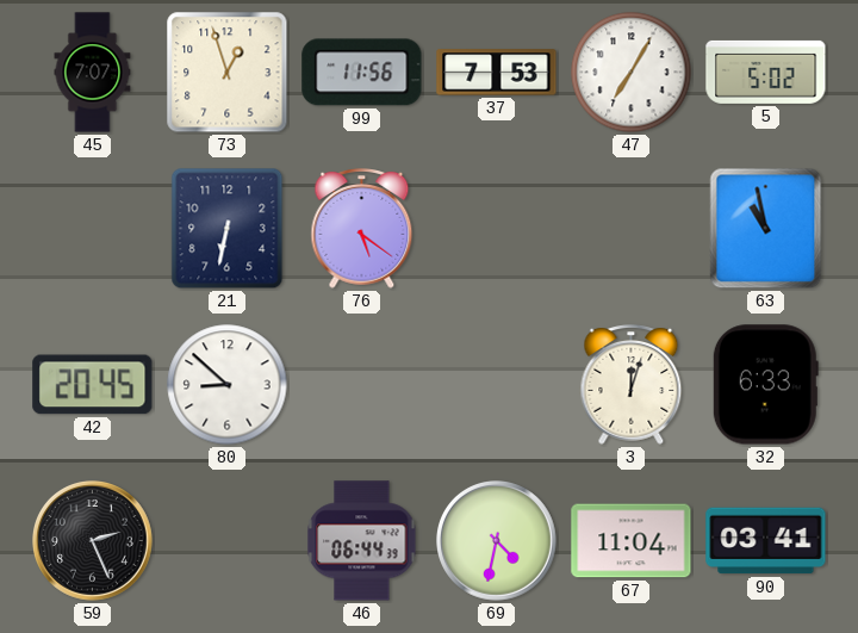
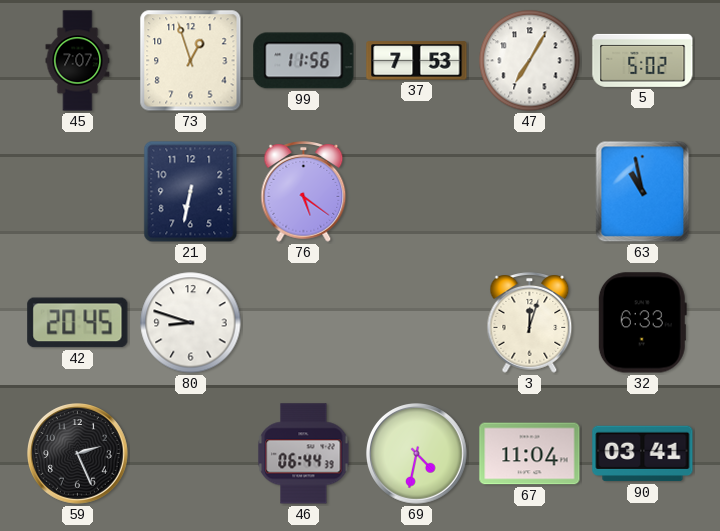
80: 8:52 -> 8:48
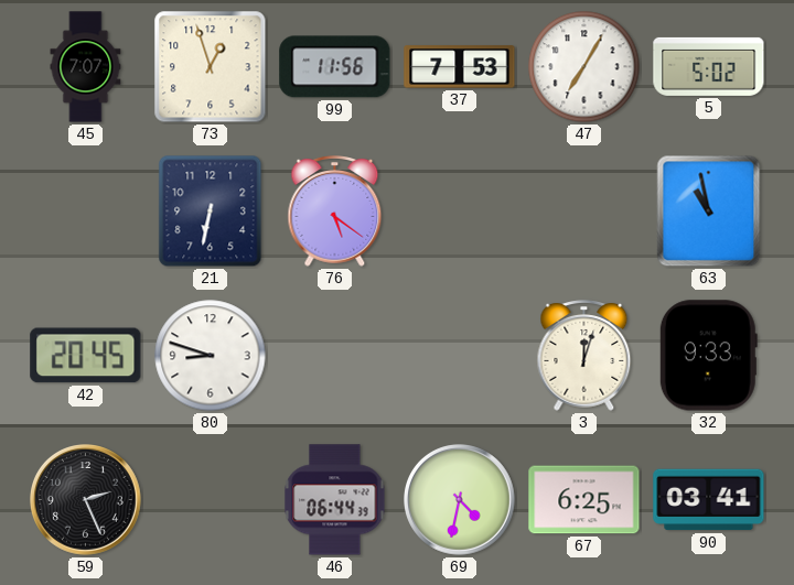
32: 6:33 -> 9:33
67: 11:04 -> 6:25
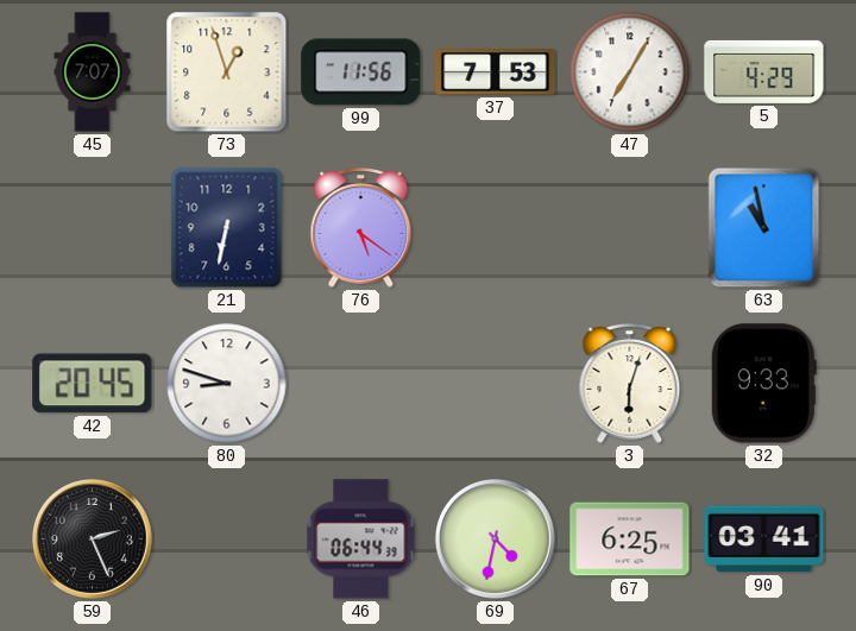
5: 5:02 -> 4:29
3: 12:03 -> 6:03
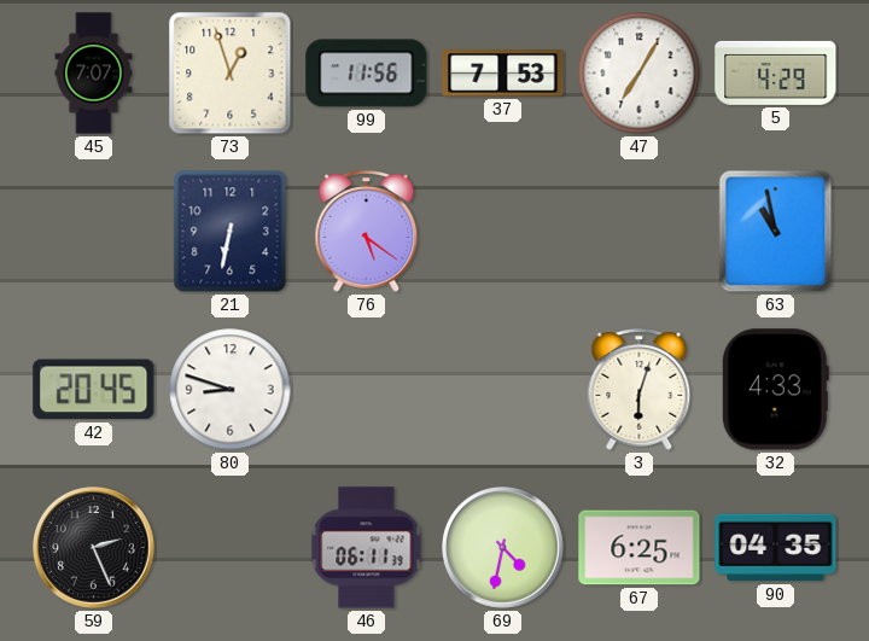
32: 9:33 -> 4:33
46: 06:44 -> 06:11
90: 03:41 -> 04:35
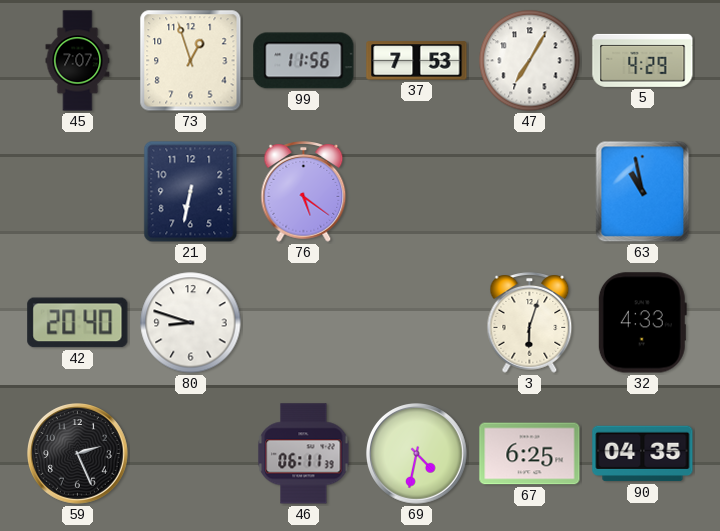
42: 20:45 -> 20:40
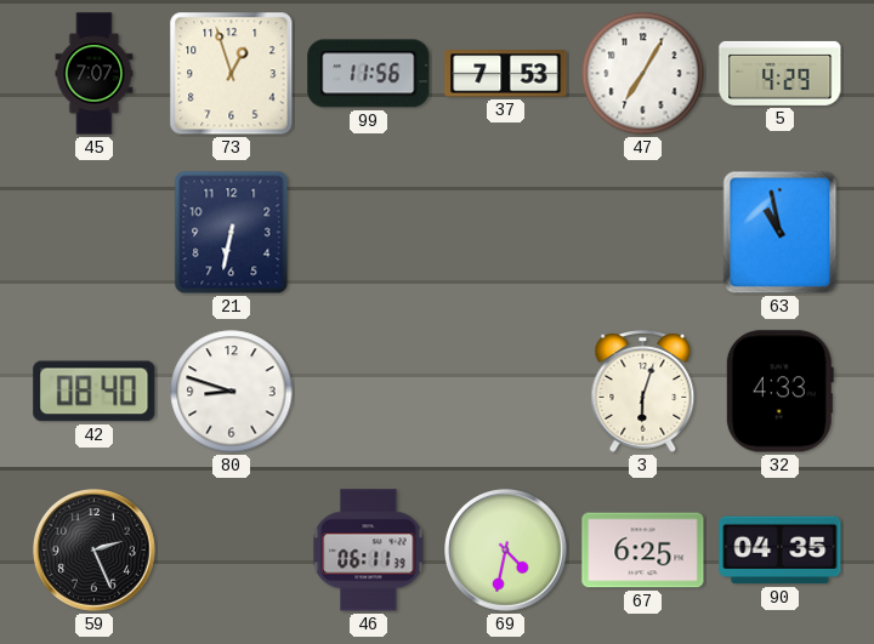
76: 5:21 -> none
42: 20:40 -> 08:40
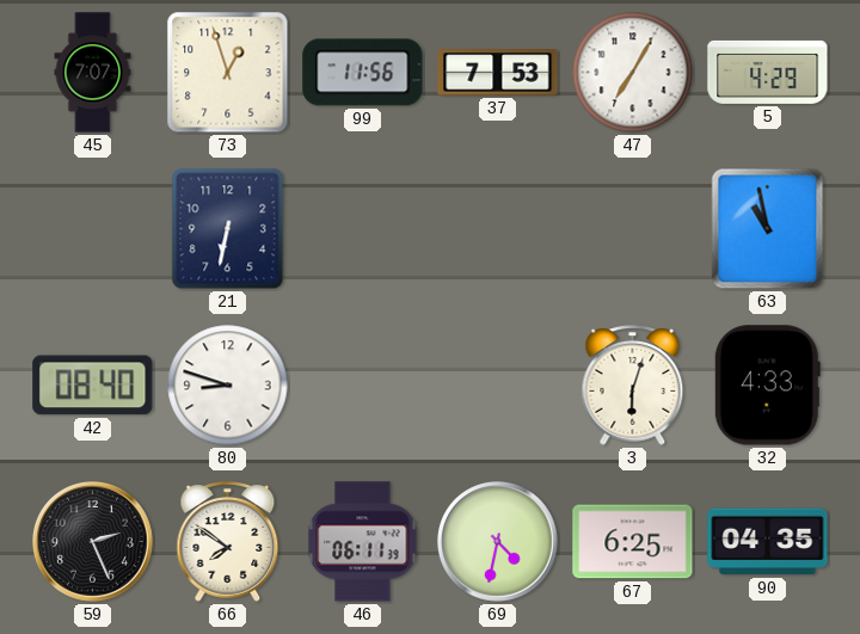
66: none -> 7:51
